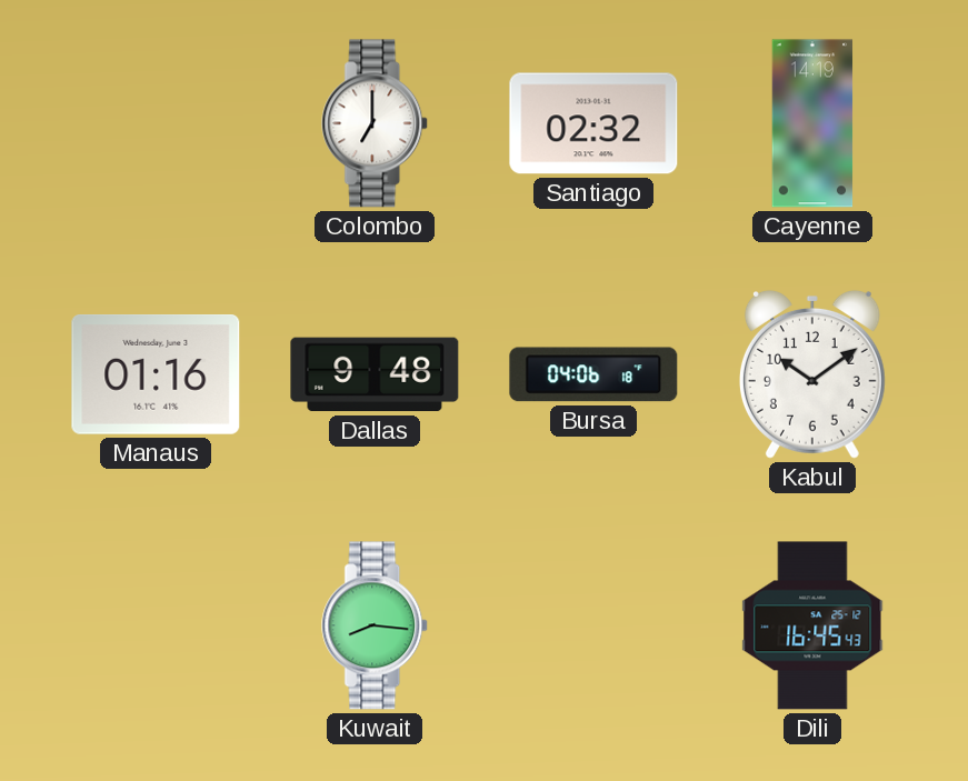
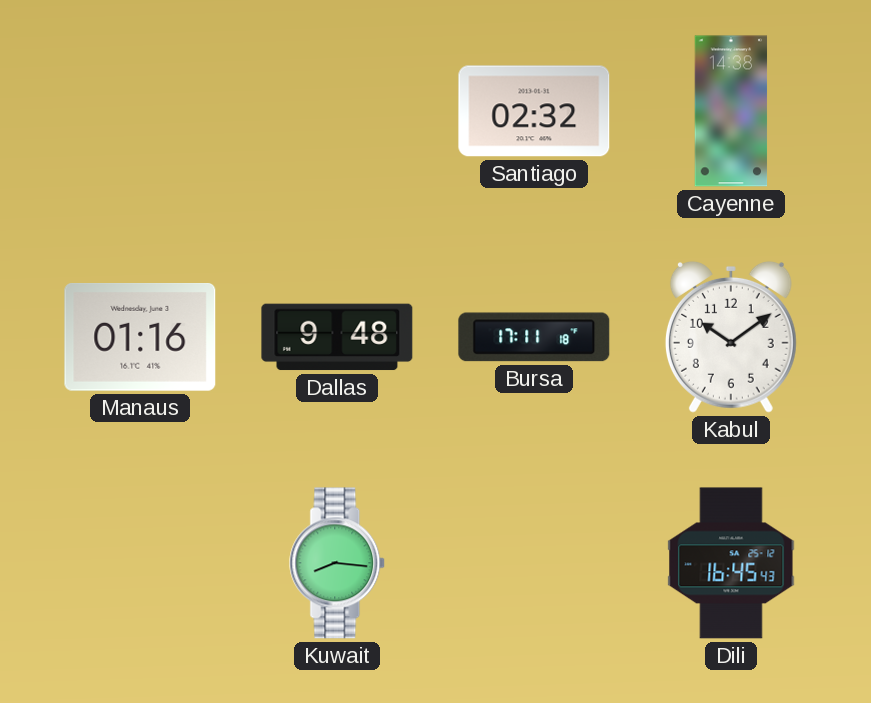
Colombo: 7:00 -> none
Cayenne: 14:19 -> 14:38
Bursa: 04:06 -> 17:11
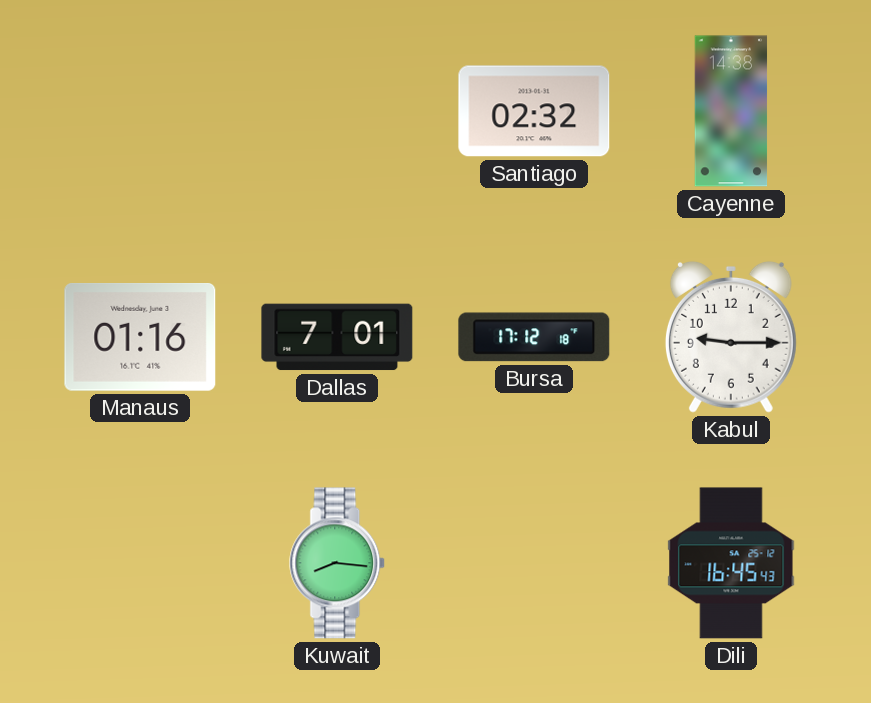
Dallas: 9:48 -> 7:01
Bursa: 17:11 -> 17:12
Kabul: 10:09 -> 9:15
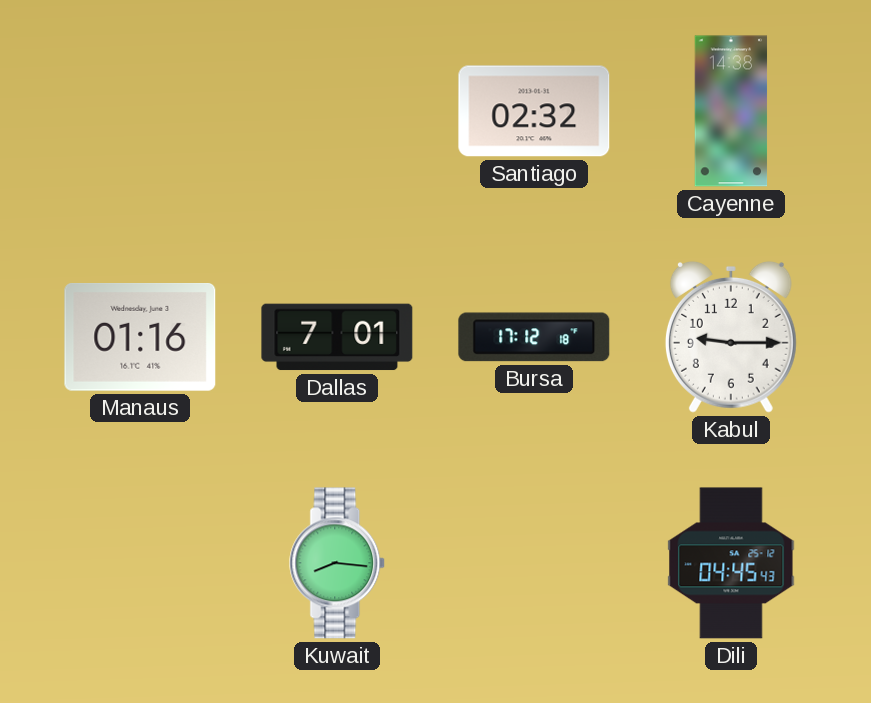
Dili: 16:45 -> 04:45
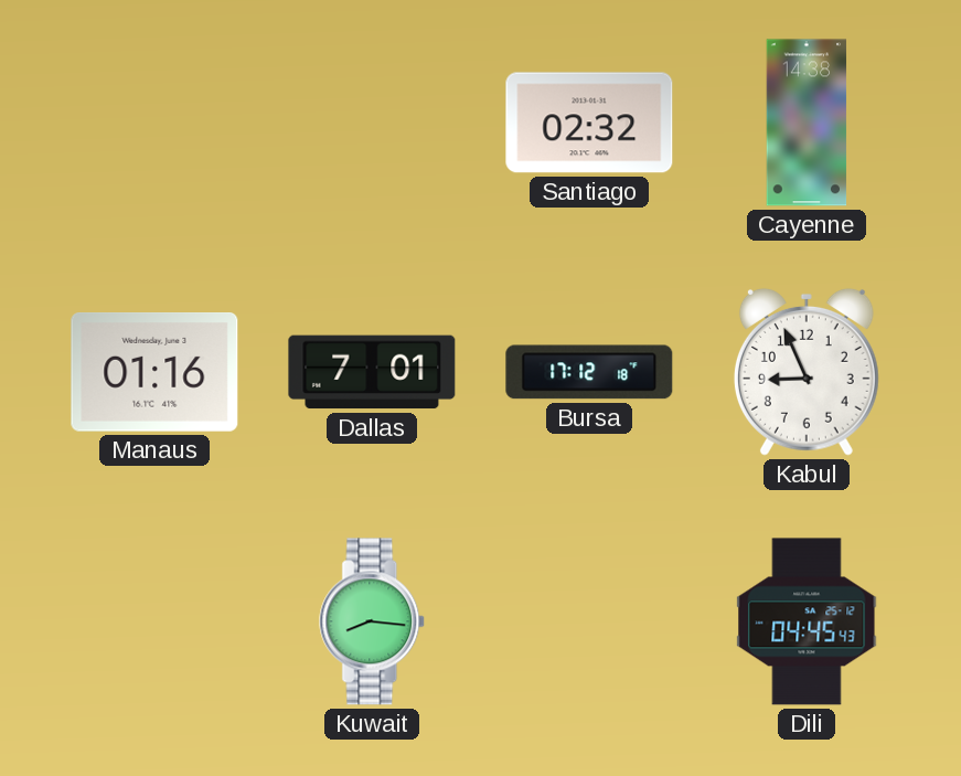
Kabul: 9:15 -> 8:56
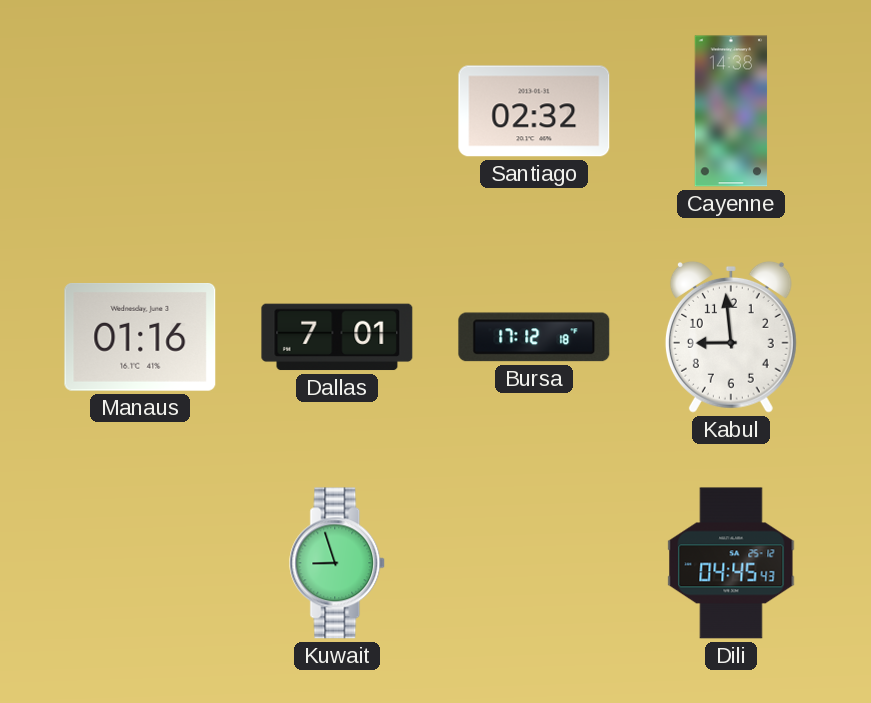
Kabul: 8:56 -> 8:59
Kuwait: 8:16 -> 8:57
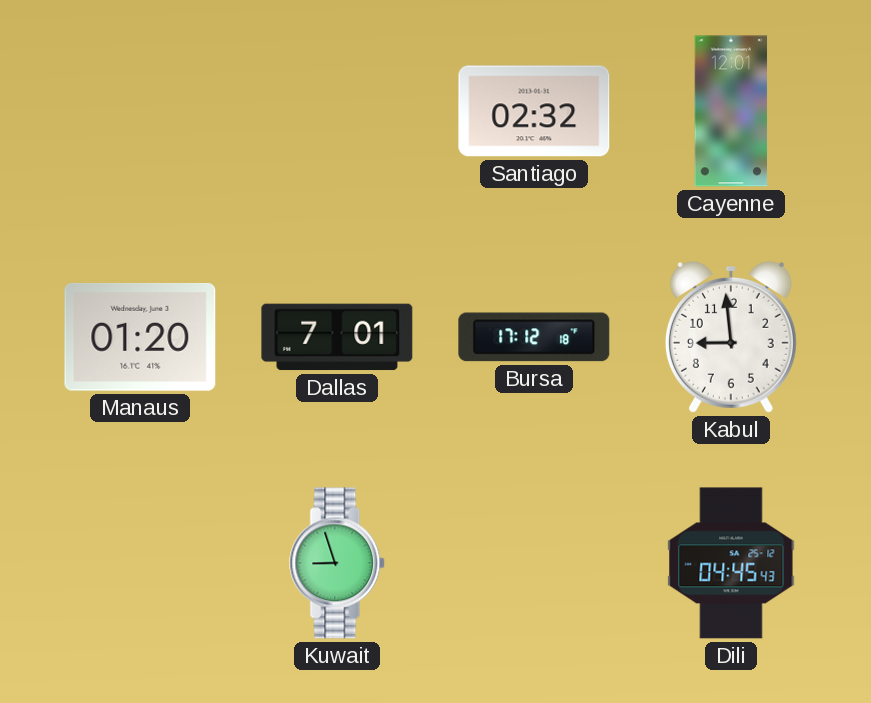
Cayenne: 14:38 -> 12:01
Manaus: 01:16 -> 01:20
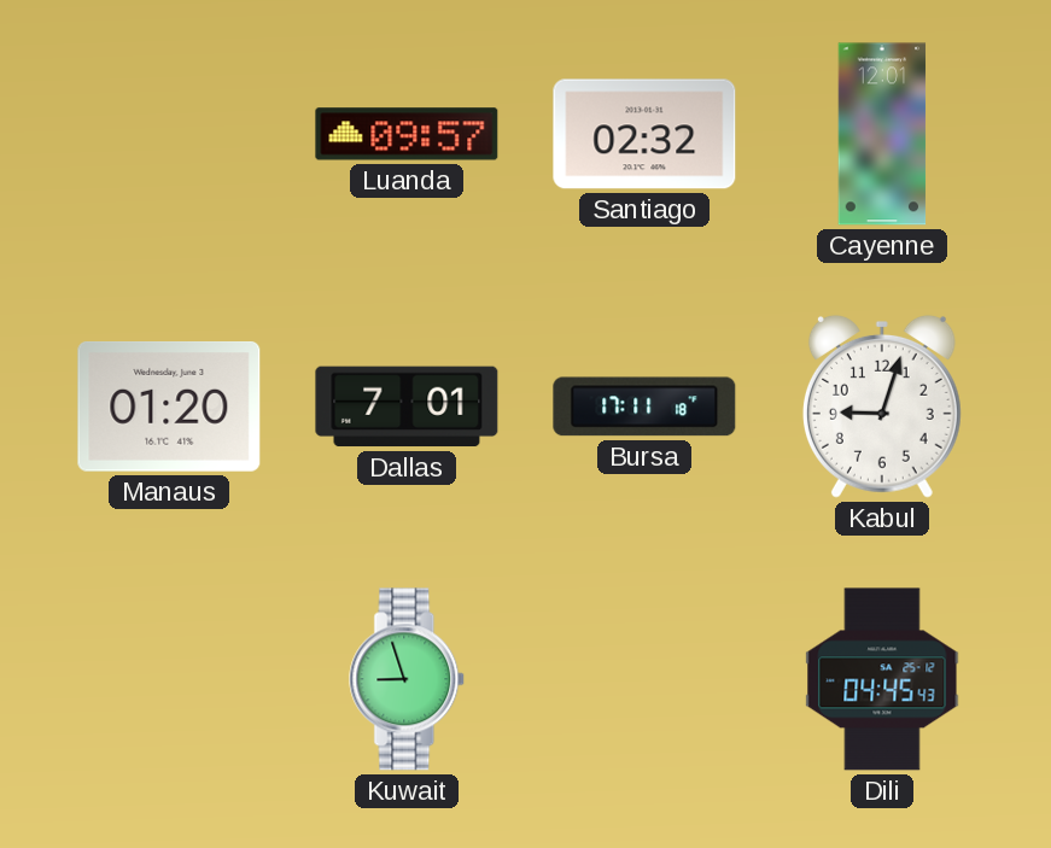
Luanda: none -> 09:57
Bursa: 17:12 -> 17:11
Kabul: 8:59 -> 9:03
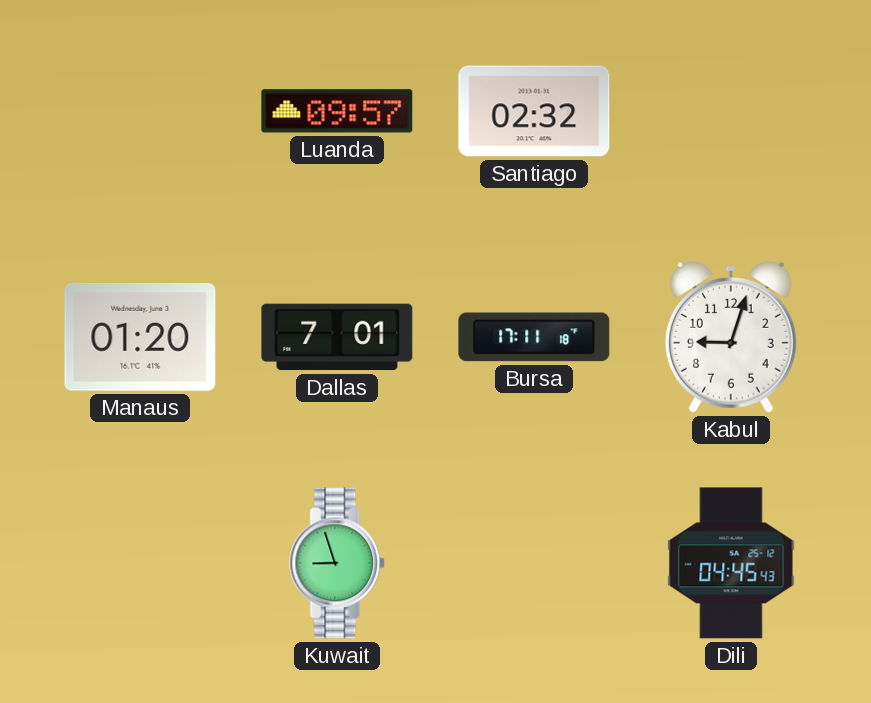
Cayenne: 12:01 -> none
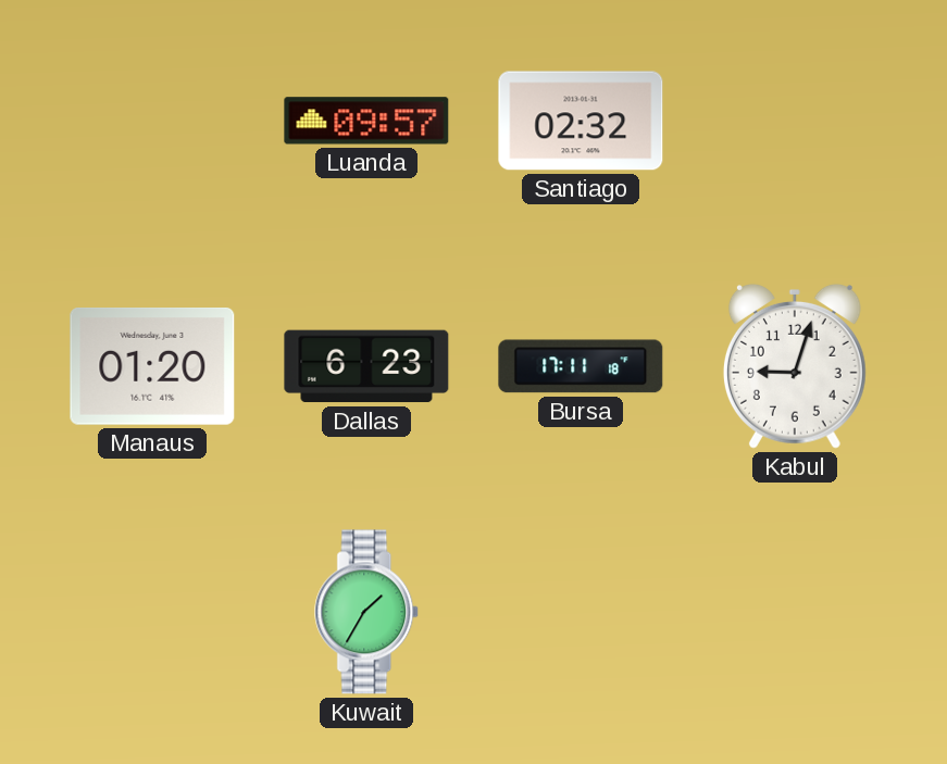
Dallas: 7:01 -> 6:23
Kuwait: 8:57 -> 1:35
Dili: 04:45 -> none
